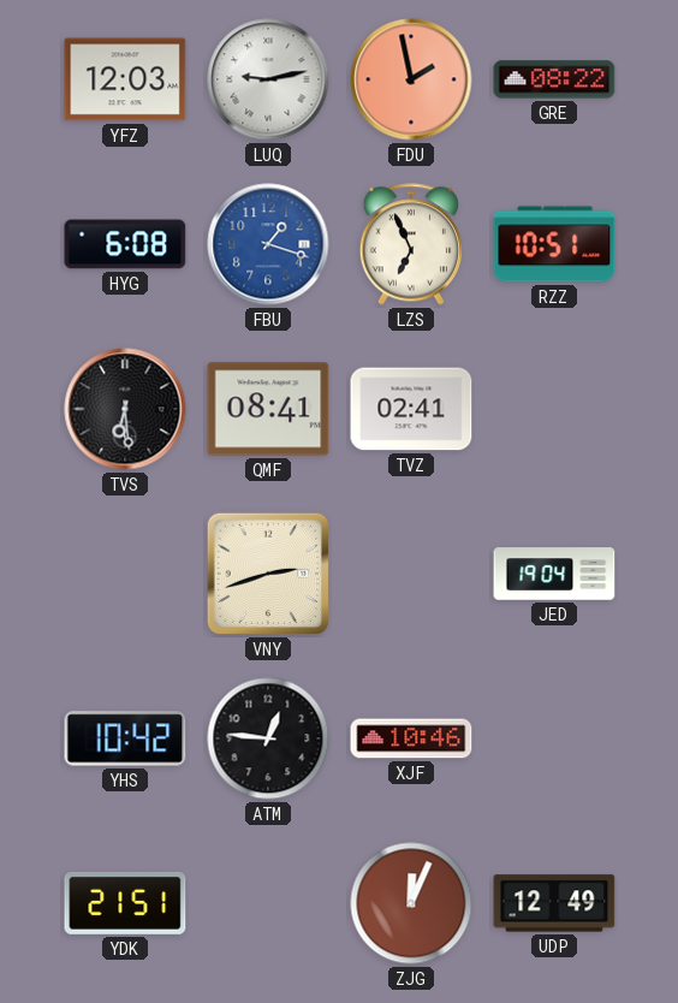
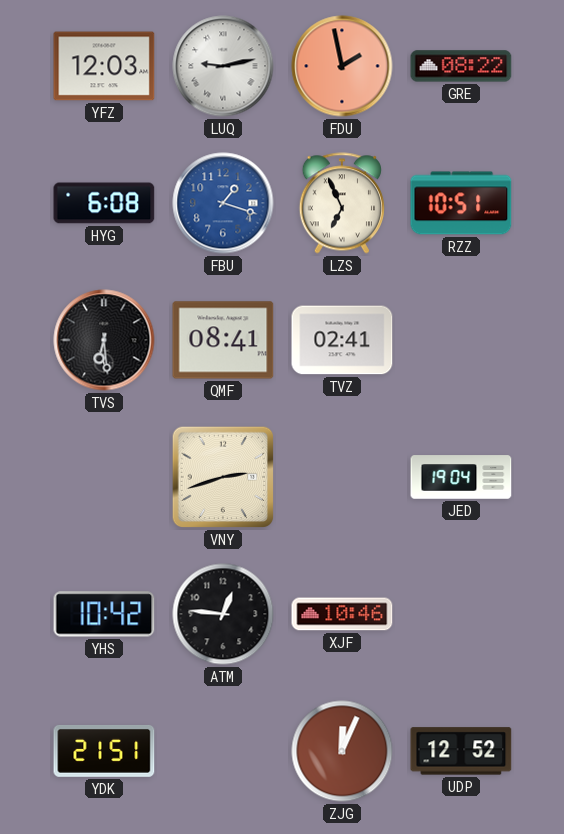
UDP: 12:49 -> 12:52
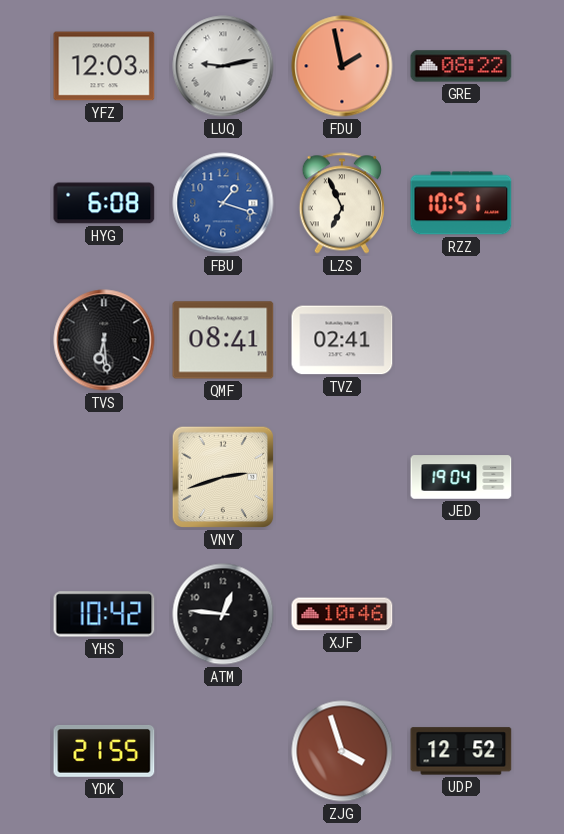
YDK: 21:51 -> 21:55
ZJG: 12:04 -> 3:57
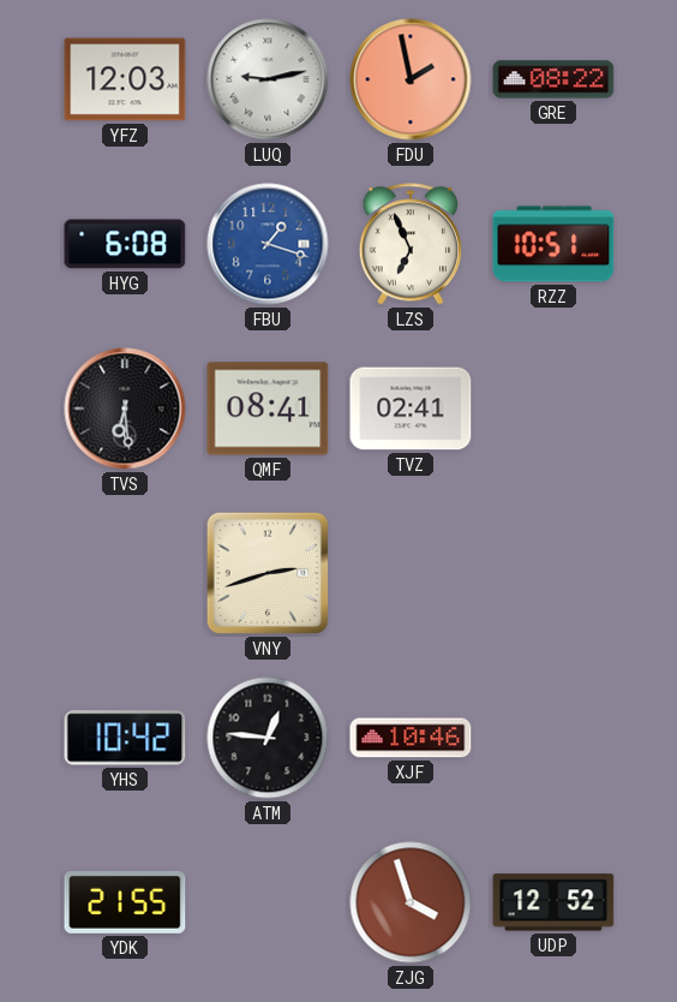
JED: 19:04 -> none
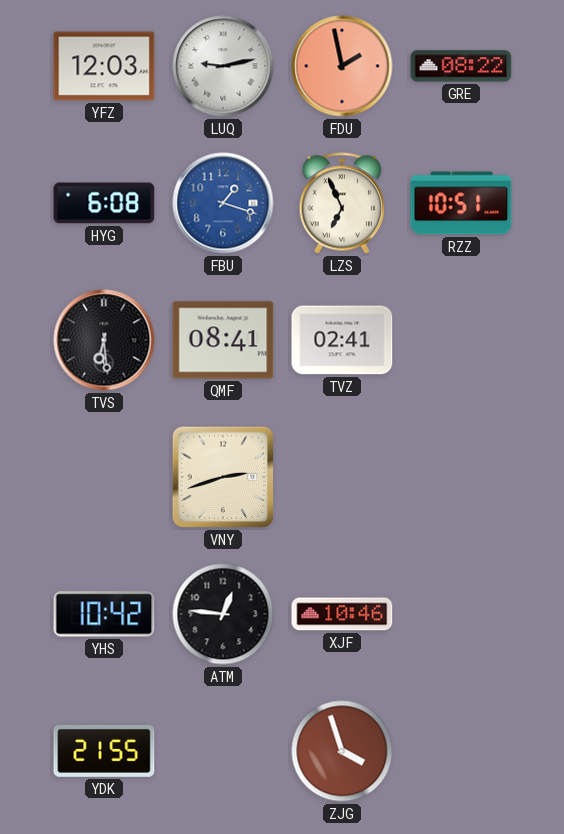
UDP: 12:52 -> none
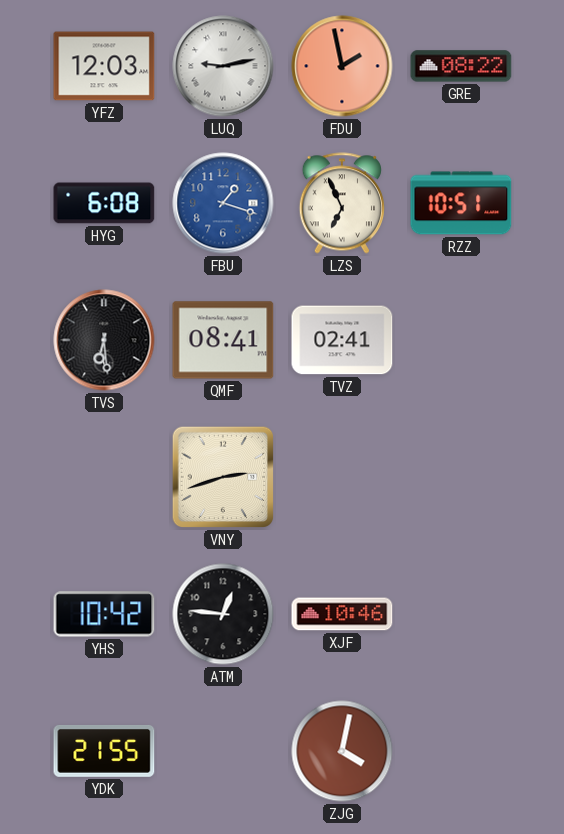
ZJG: 3:57 -> 4:02
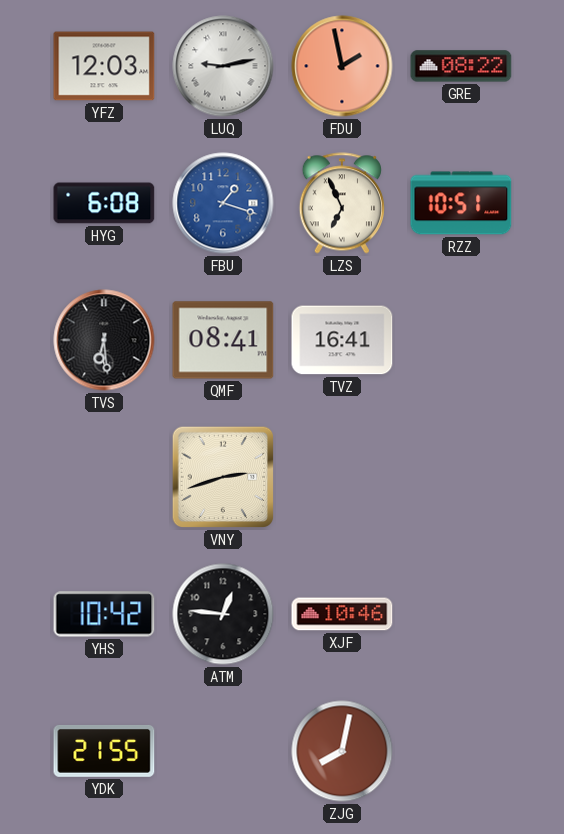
TVZ: 02:41 -> 16:41
ZJG: 4:02 -> 8:02
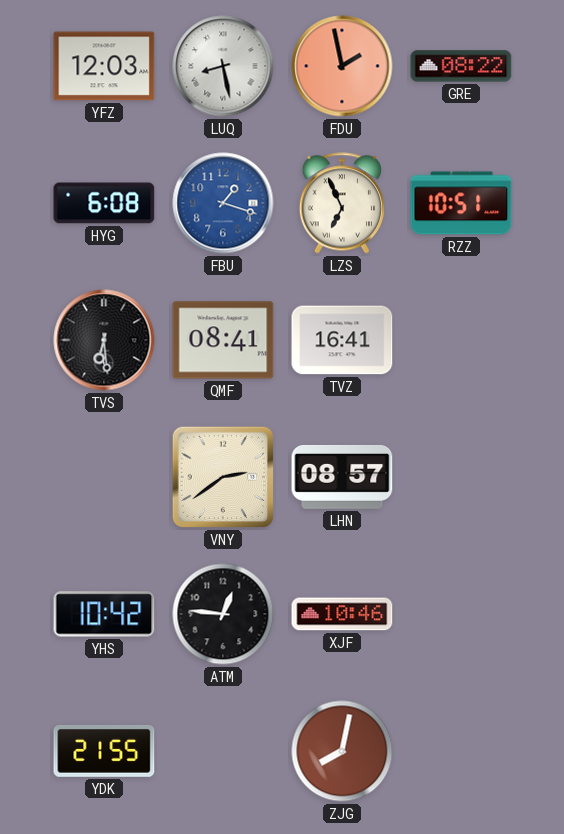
LUQ: 9:13 -> 8:28
VNY: 2:42 -> 2:39
LHN: none -> 08:57
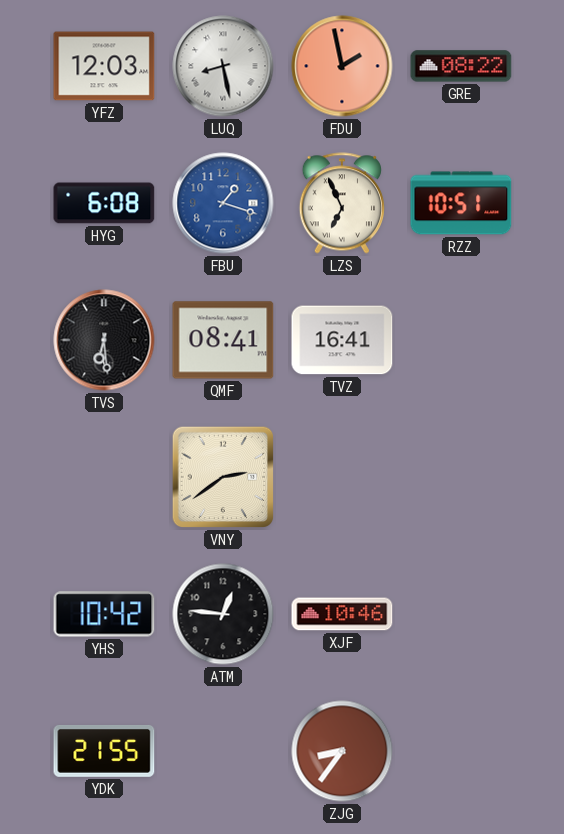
LHN: 08:57 -> none
ZJG: 8:02 -> 8:36
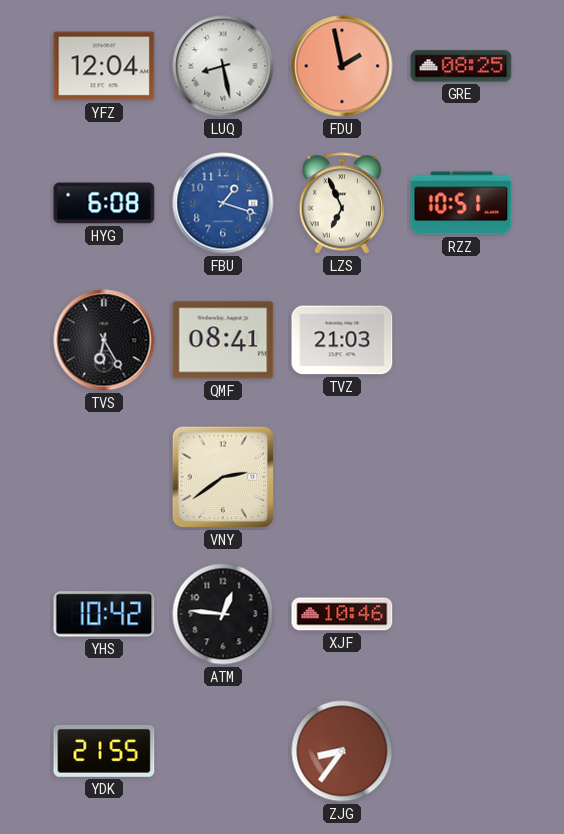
YFZ: 12:03 -> 12:04
GRE: 08:22 -> 08:25
TVS: 6:29 -> 6:25
TVZ: 16:41 -> 21:03
